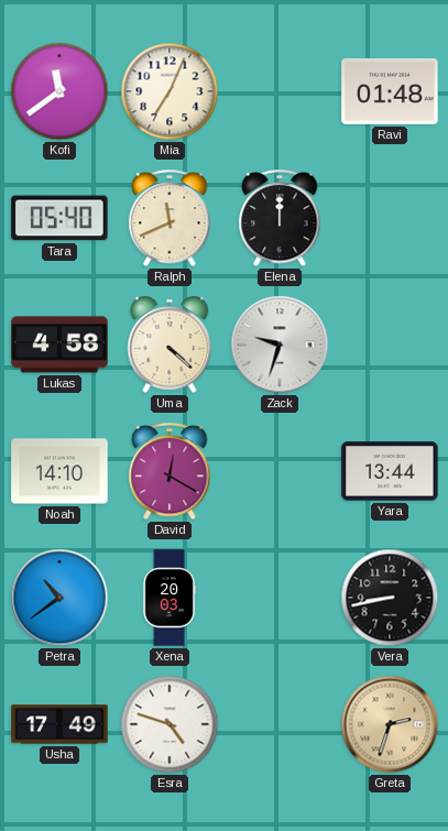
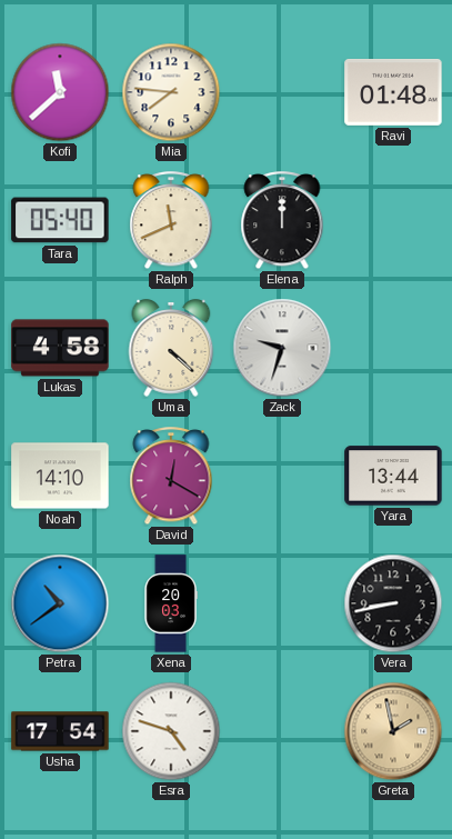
Kofi: 11:39 -> 11:38
Mia: 7:04 -> 7:46
Usha: 17:49 -> 17:54
Greta: 2:33 -> 1:58
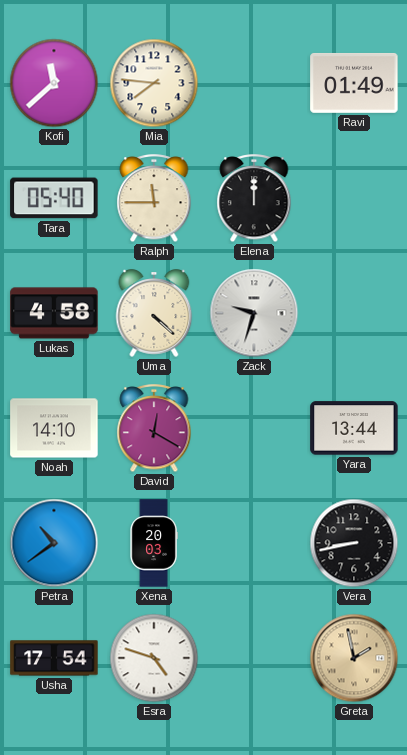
Ravi: 01:48 -> 01:49
Ralph: 11:41 -> 11:45
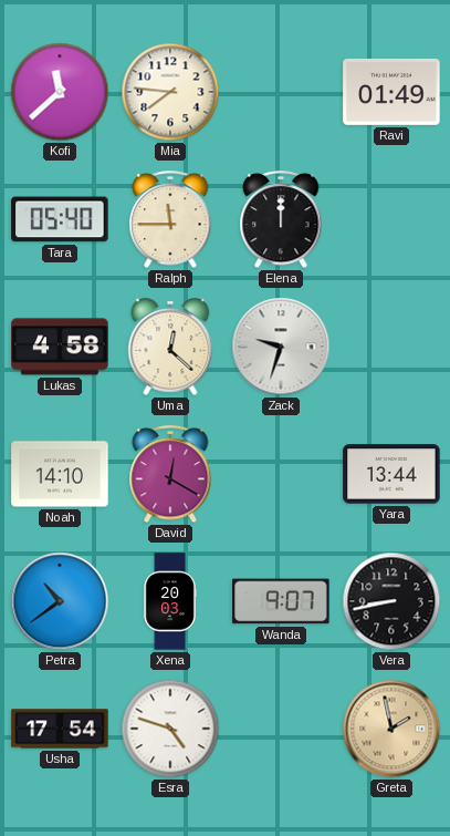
Uma: 4:22 -> 12:22
Wanda: none -> 9:07
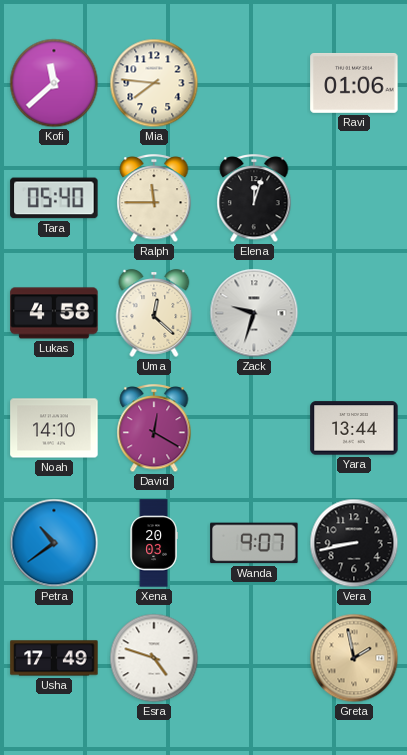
Ravi: 01:49 -> 01:06
Elena: 12:00 -> 12:03
Usha: 17:54 -> 17:49
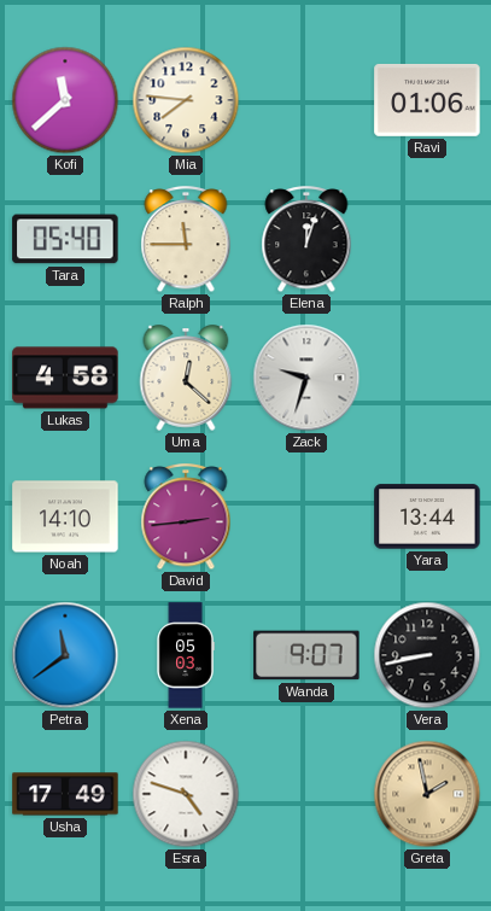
David: 12:20 -> 2:44
Petra: 10:39 -> 11:39
Xena: 20:03 -> 05:03
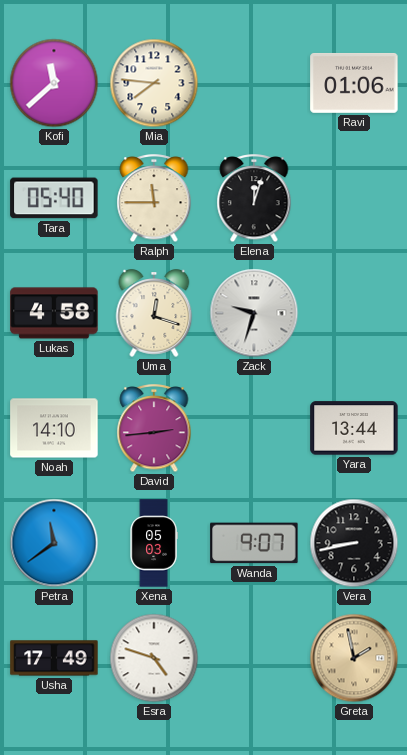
Uma: 12:22 -> 12:18
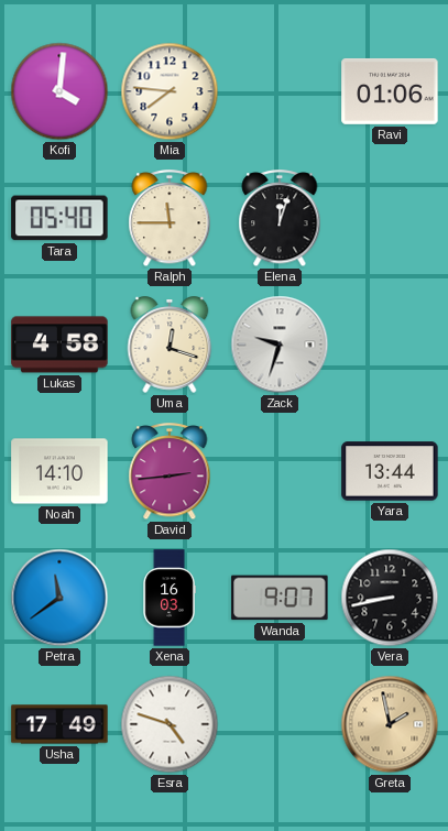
Kofi: 11:38 -> 4:01
Xena: 05:03 -> 16:03
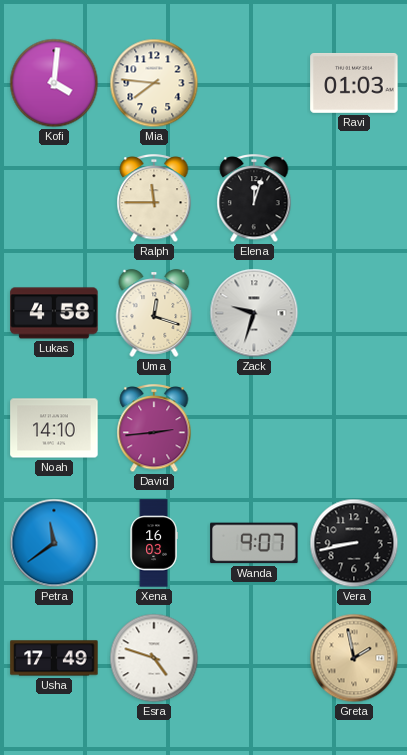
Ravi: 01:06 -> 01:03
Tara: 05:40 -> none
Yara: 13:44 -> none
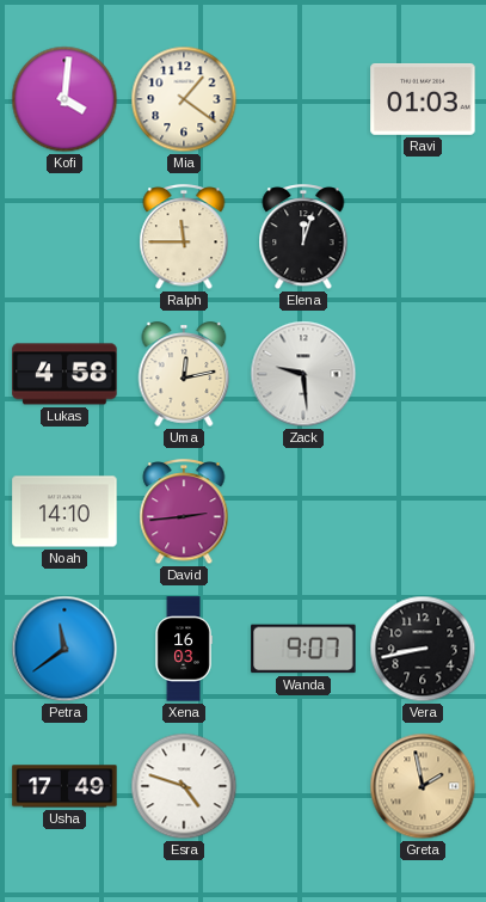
Mia: 7:46 -> 1:21
Uma: 12:18 -> 12:13
Zack: 9:33 -> 9:29
